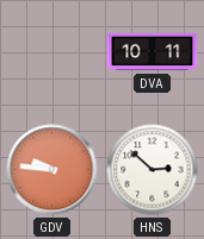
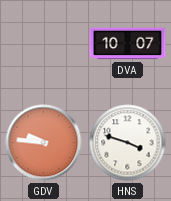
DVA: 10:11 -> 10:07
HNS: 2:52 -> 3:48
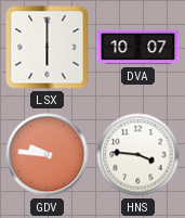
LSX: none -> 6:00
HNS: 3:48 -> 3:46
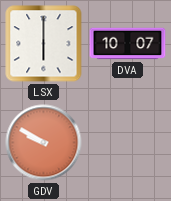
GDV: 9:46 -> 9:50
HNS: 3:46 -> none
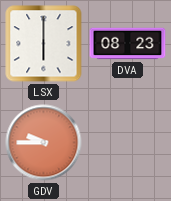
DVA: 10:07 -> 08:23
GDV: 9:50 -> 9:45
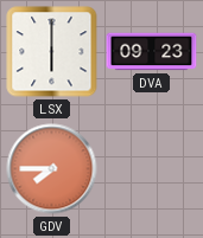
DVA: 08:23 -> 09:23
GDV: 9:45 -> 7:45
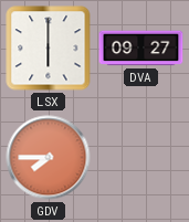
DVA: 09:23 -> 09:27
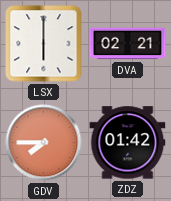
DVA: 09:27 -> 02:21
ZDZ: none -> 01:42
